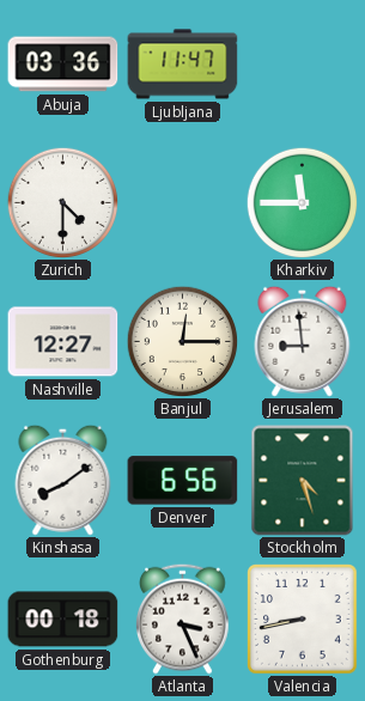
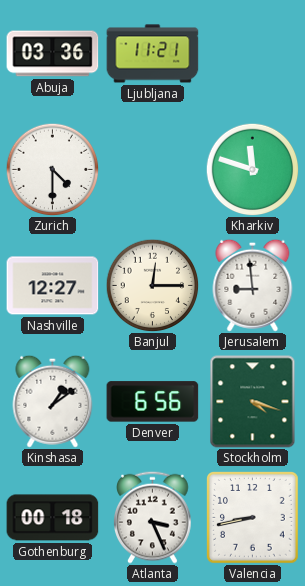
Ljubljana: 11:47 -> 11:21
Kharkiv: 11:45 -> 11:48
Kinshasa: 8:09 -> 1:09
Stockholm: 4:27 -> 4:18
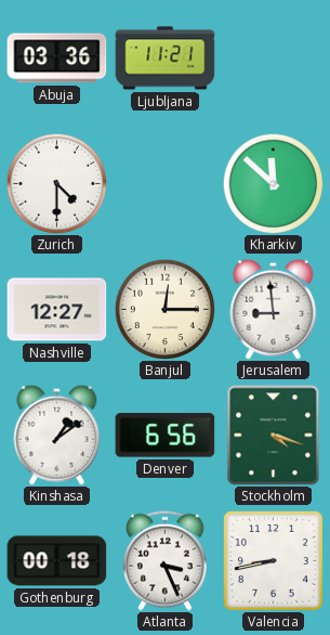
Kharkiv: 11:48 -> 11:52
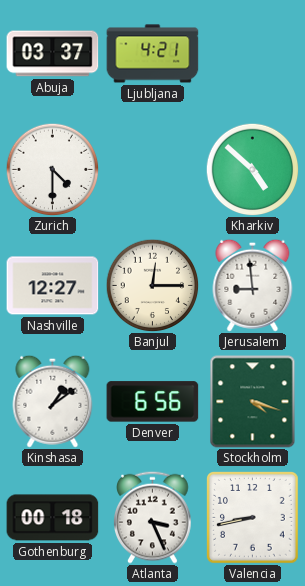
Abuja: 03:36 -> 03:37
Ljubljana: 11:21 -> 4:21
Kharkiv: 11:52 -> 4:52
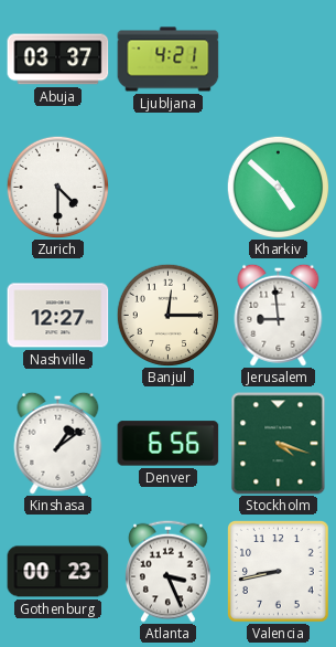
Gothenburg: 00:18 -> 00:23
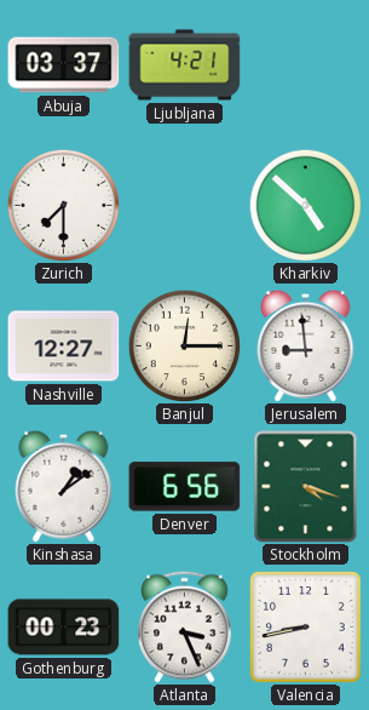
Zurich: 4:30 -> 7:30
